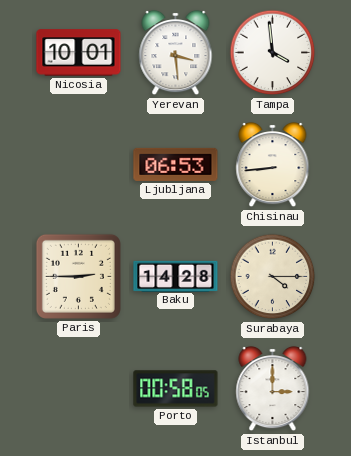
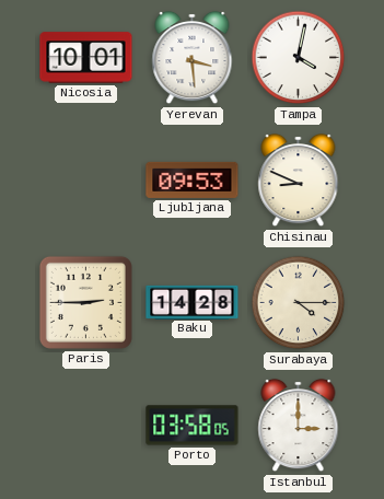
Tampa: 3:59 -> 4:02
Ljubljana: 06:53 -> 09:53
Chisinau: 8:44 -> 8:49
Porto: 00:58 -> 03:58
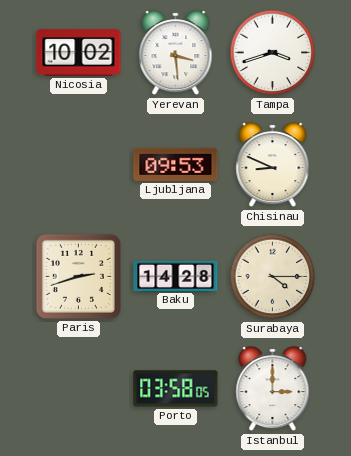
Nicosia: 10:01 -> 10:02
Tampa: 4:02 -> 3:42
Paris: 2:45 -> 2:42
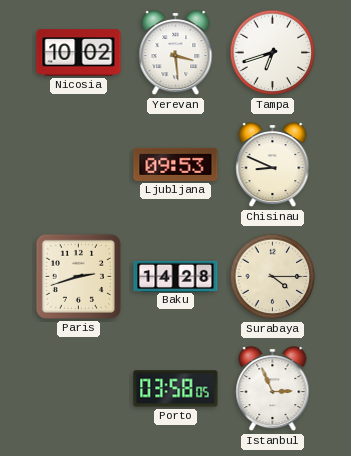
Tampa: 3:42 -> 6:42
Istanbul: 3:00 -> 2:56
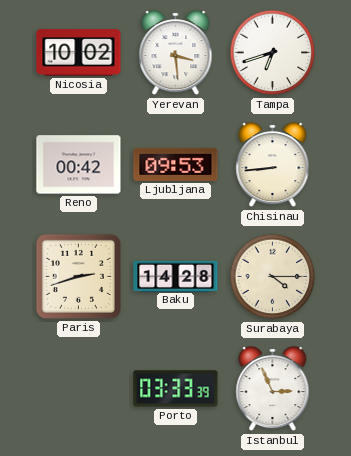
Reno: none -> 00:42
Chisinau: 8:49 -> 8:44
Porto: 03:58 -> 03:33
